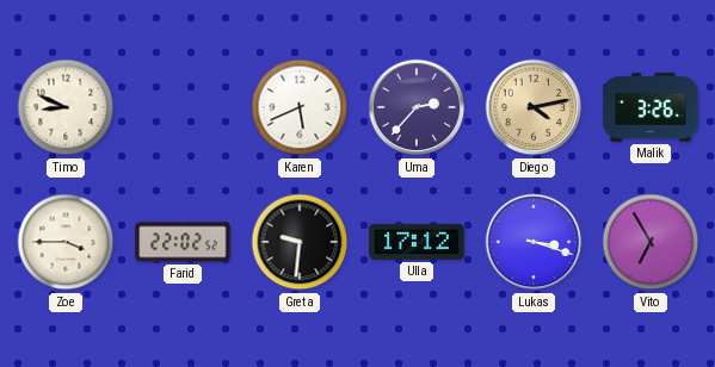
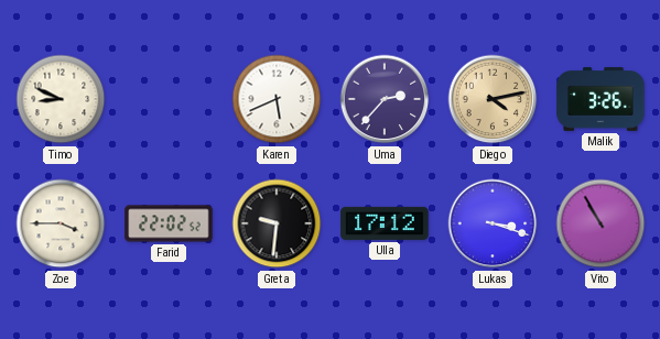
Vito: 6:55 -> 10:55
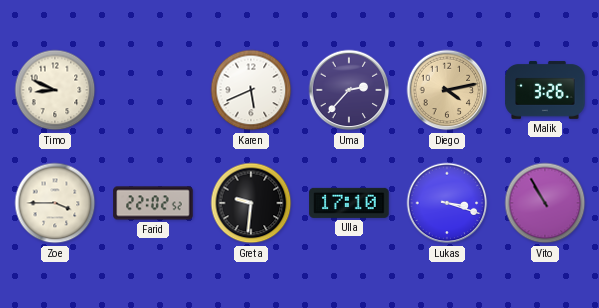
Ulla: 17:12 -> 17:10
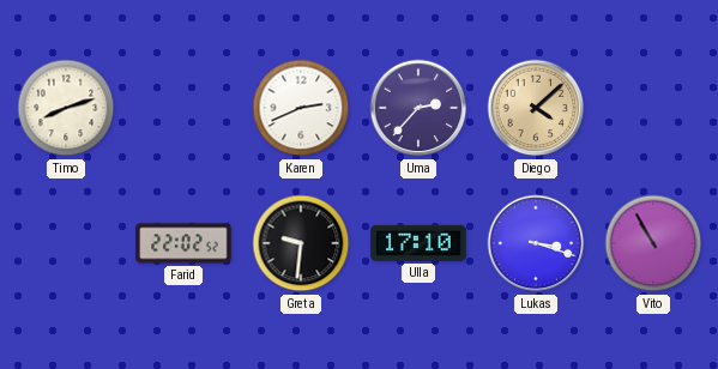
Timo: 8:49 -> 8:12
Karen: 5:41 -> 2:41
Diego: 4:13 -> 4:08
Malik: 3:26 -> none
Zoe: 3:45 -> none
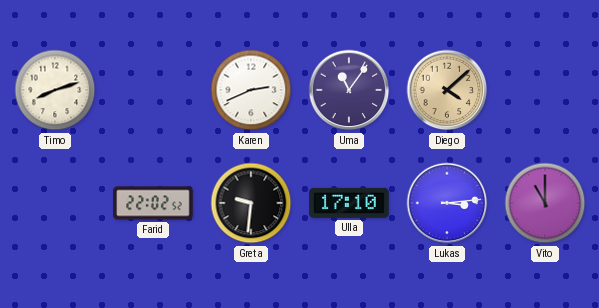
Uma: 2:37 -> 11:06
Lukas: 3:18 -> 3:14
Vito: 10:55 -> 11:00
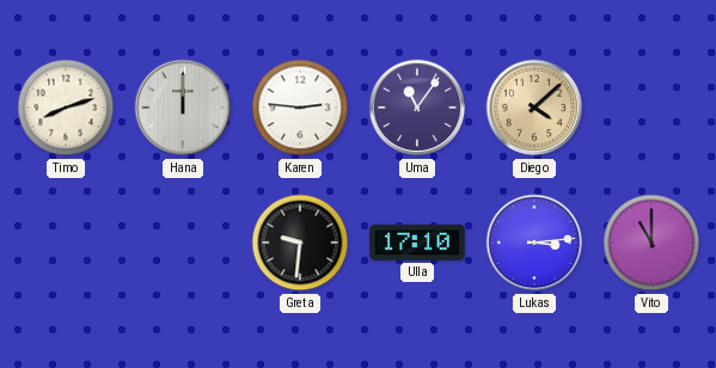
Hana: none -> 12:00
Karen: 2:41 -> 2:46
Farid: 22:02 -> none
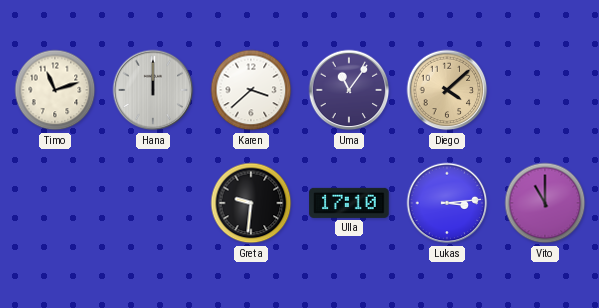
Timo: 8:12 -> 11:12
Karen: 2:46 -> 3:38
